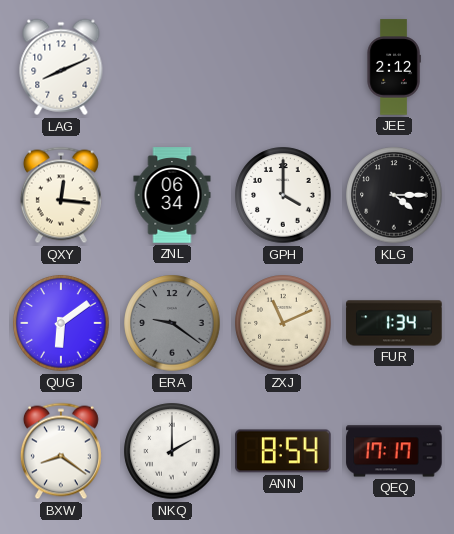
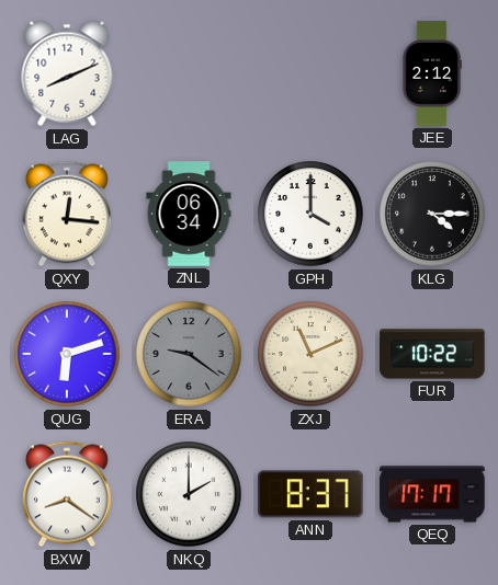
QUG: 6:09 -> 6:12
FUR: 1:34 -> 10:22
ANN: 8:54 -> 8:37
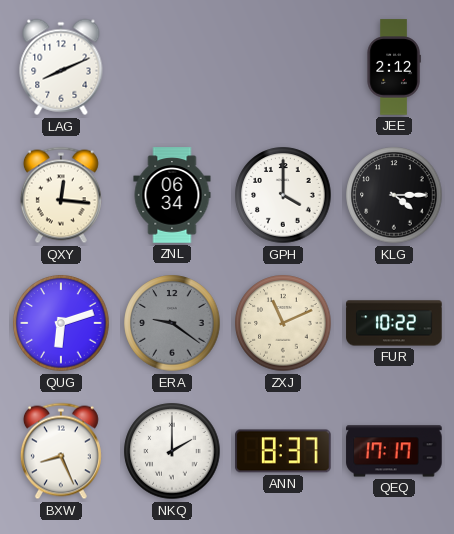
BXW: 8:21 -> 8:26
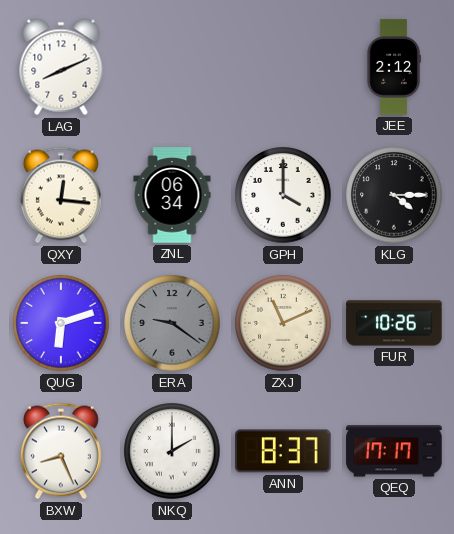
FUR: 10:22 -> 10:26
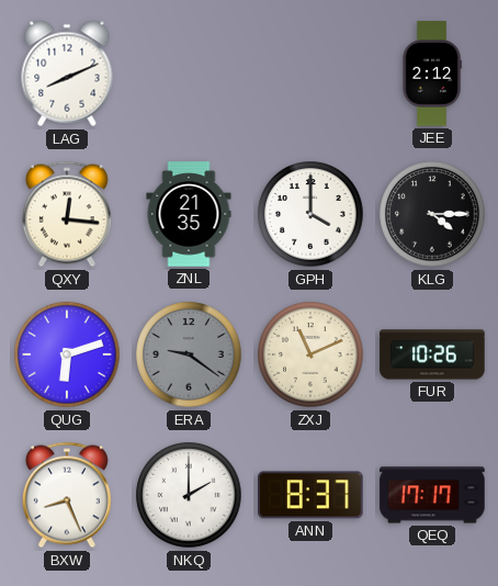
ZNL: 06:34 -> 21:35
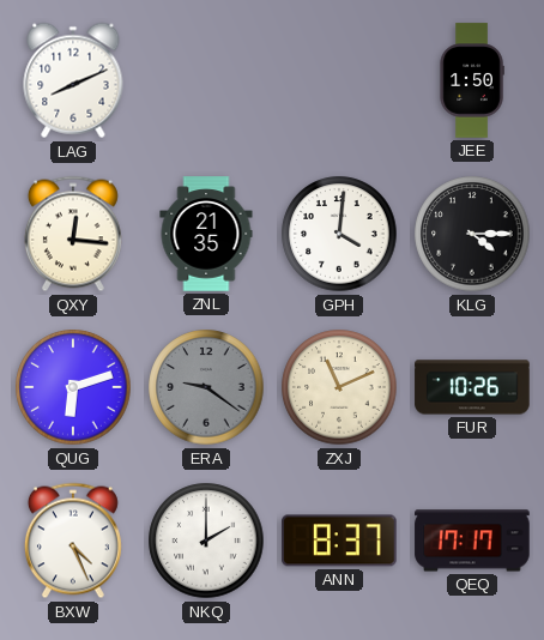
JEE: 2:12 -> 1:50
GPH: 4:00 -> 4:01
BXW: 8:26 -> 4:26
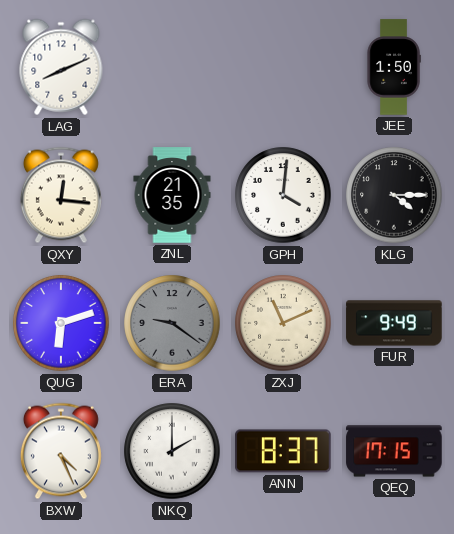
FUR: 10:26 -> 9:49
QEQ: 17:17 -> 17:15
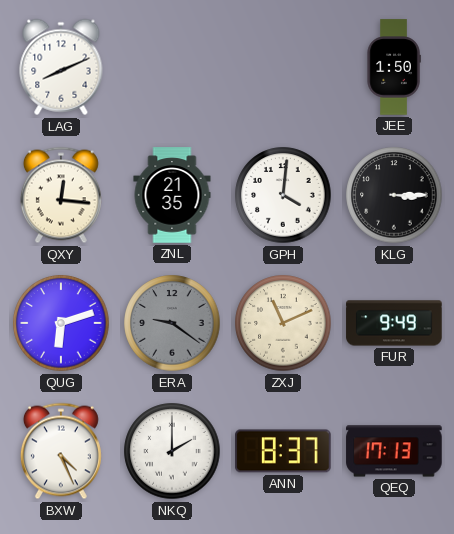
KLG: 4:15 -> 3:15
QEQ: 17:15 -> 17:13
